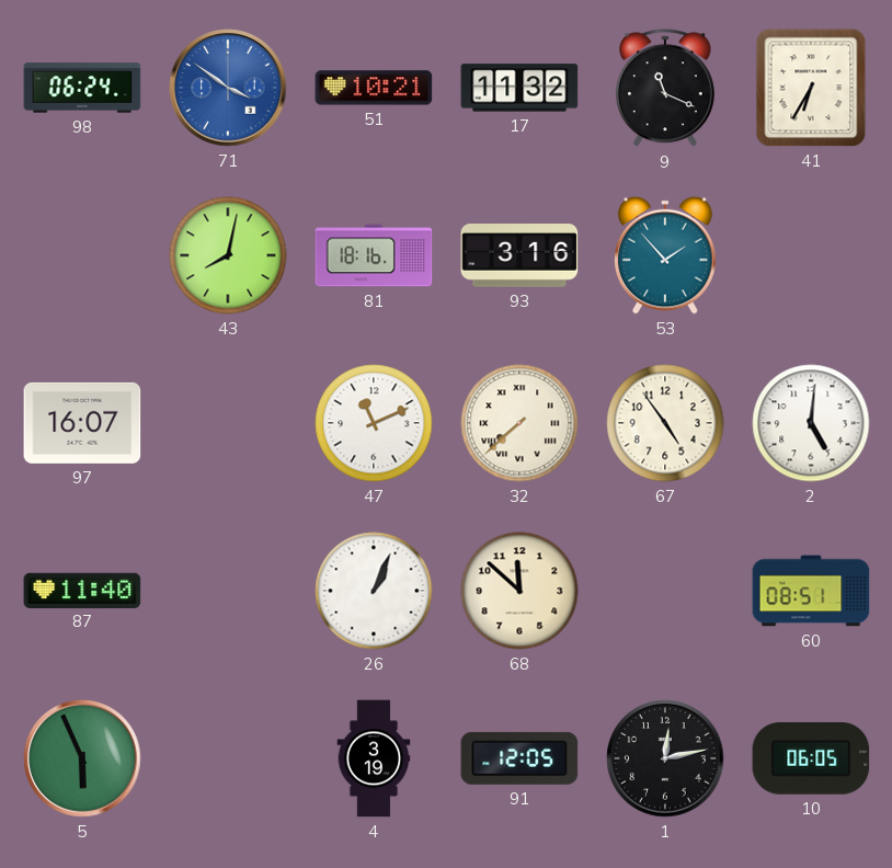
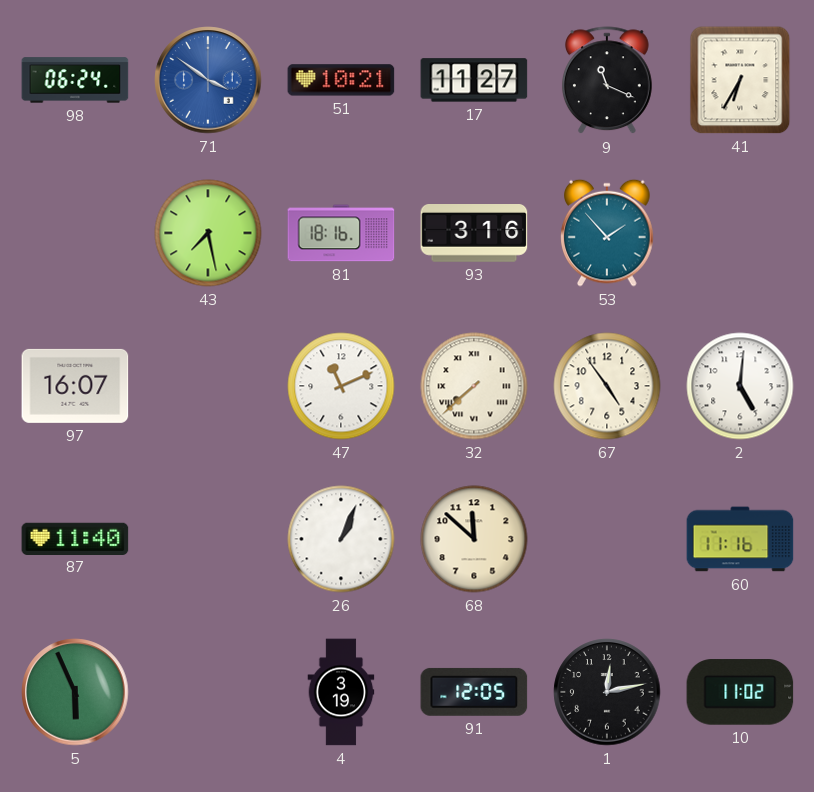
17: 11:32 -> 11:27
43: 8:02 -> 7:28
60: 08:51 -> 11:16
10: 06:05 -> 11:02
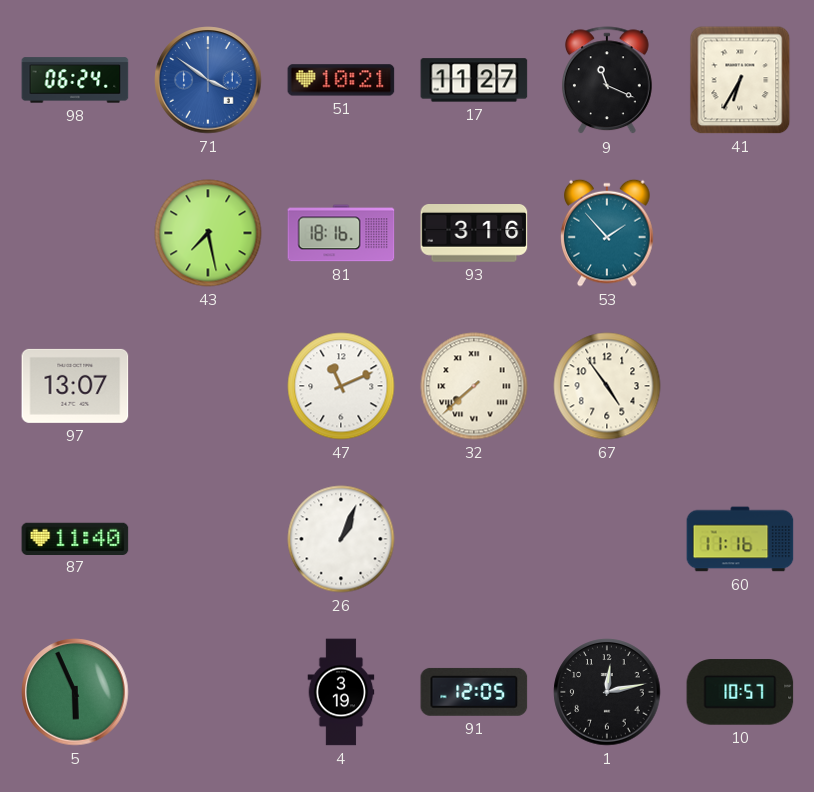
97: 16:07 -> 13:07
2: 5:01 -> none
68: 11:52 -> none
10: 11:02 -> 10:57
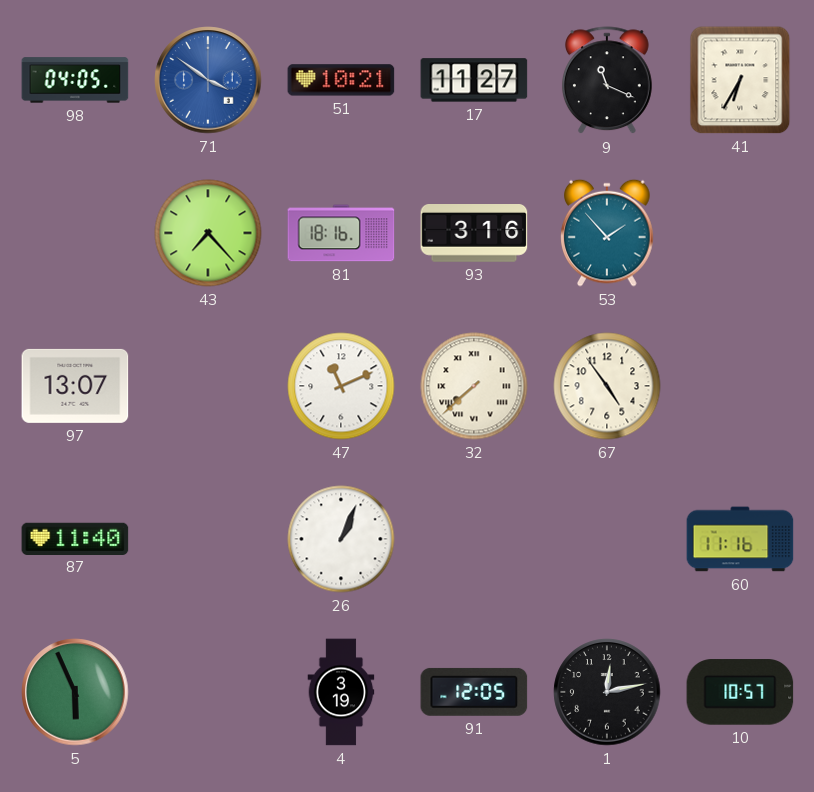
98: 06:24 -> 04:05
43: 7:28 -> 7:23
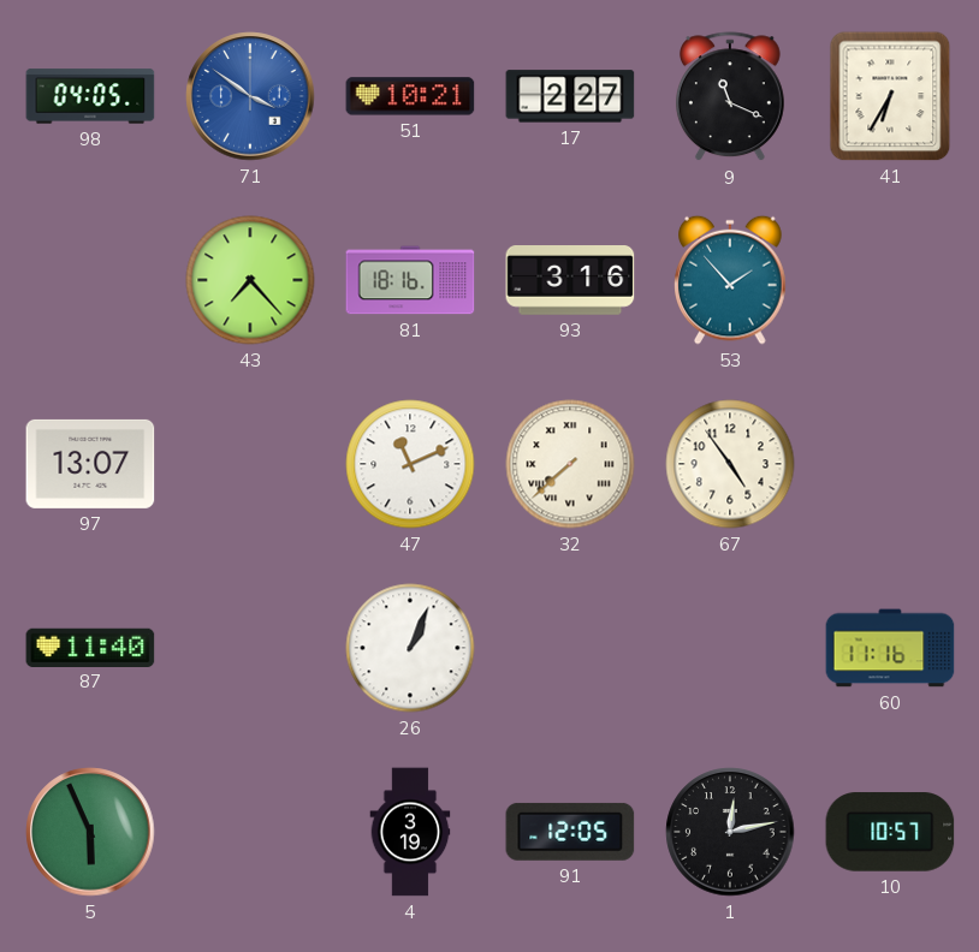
17: 11:27 -> 2:27
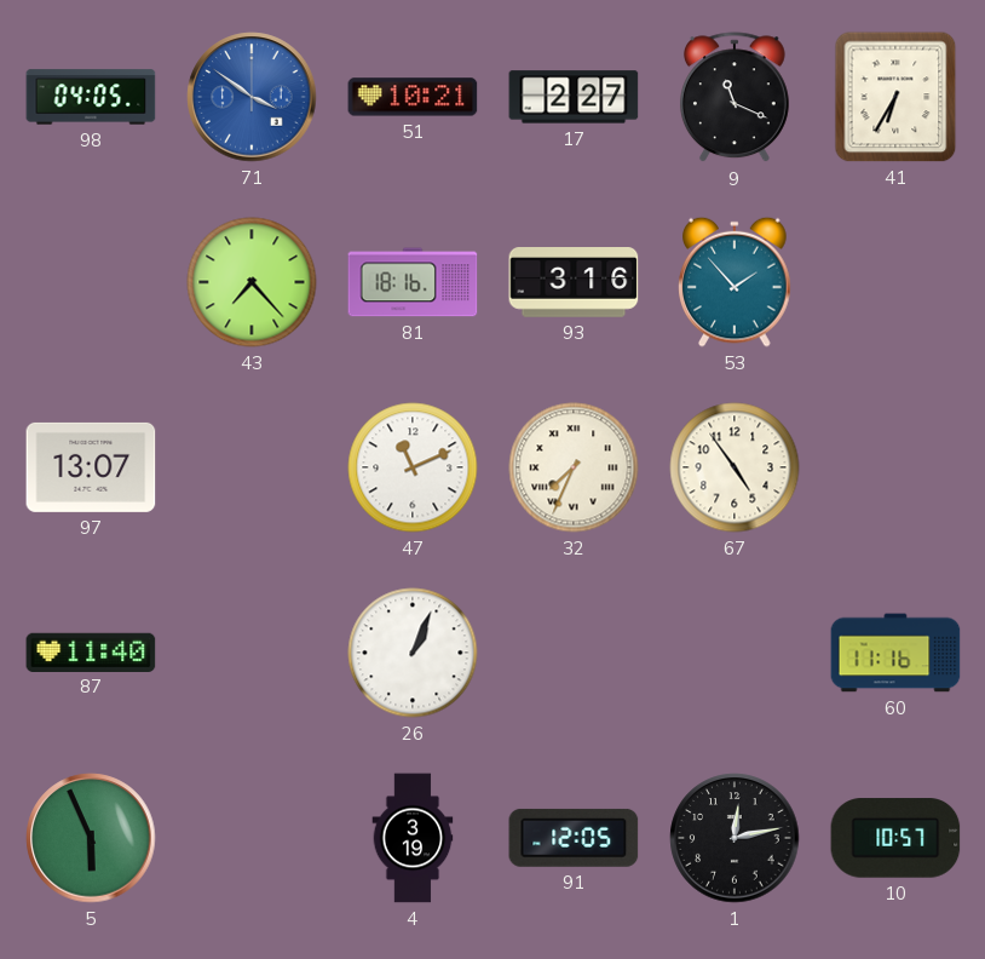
32: 7:38 -> 7:34
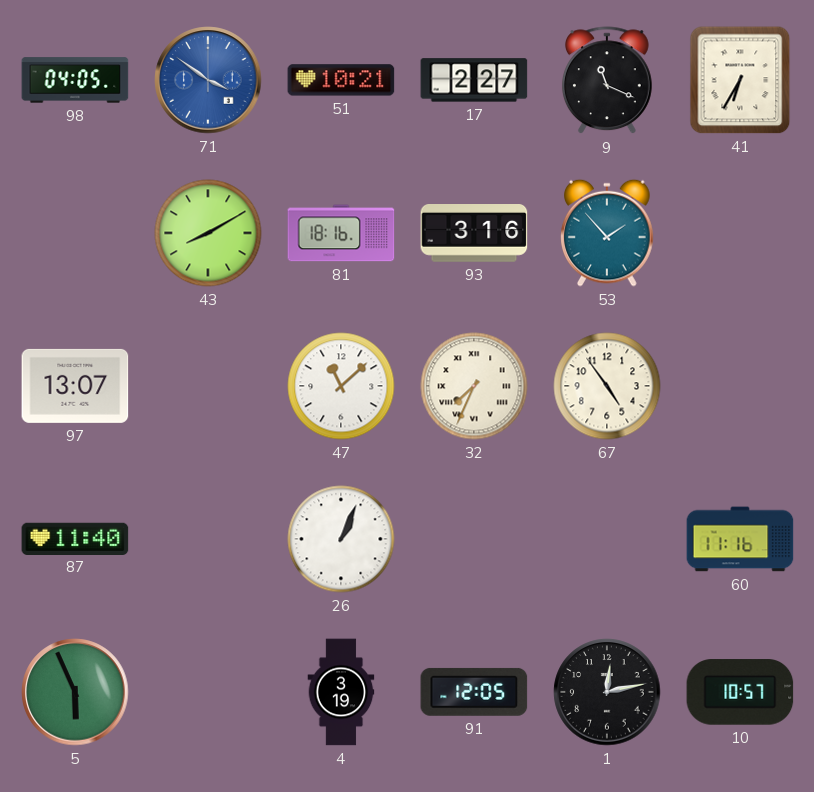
43: 7:23 -> 8:10
47: 11:11 -> 11:08
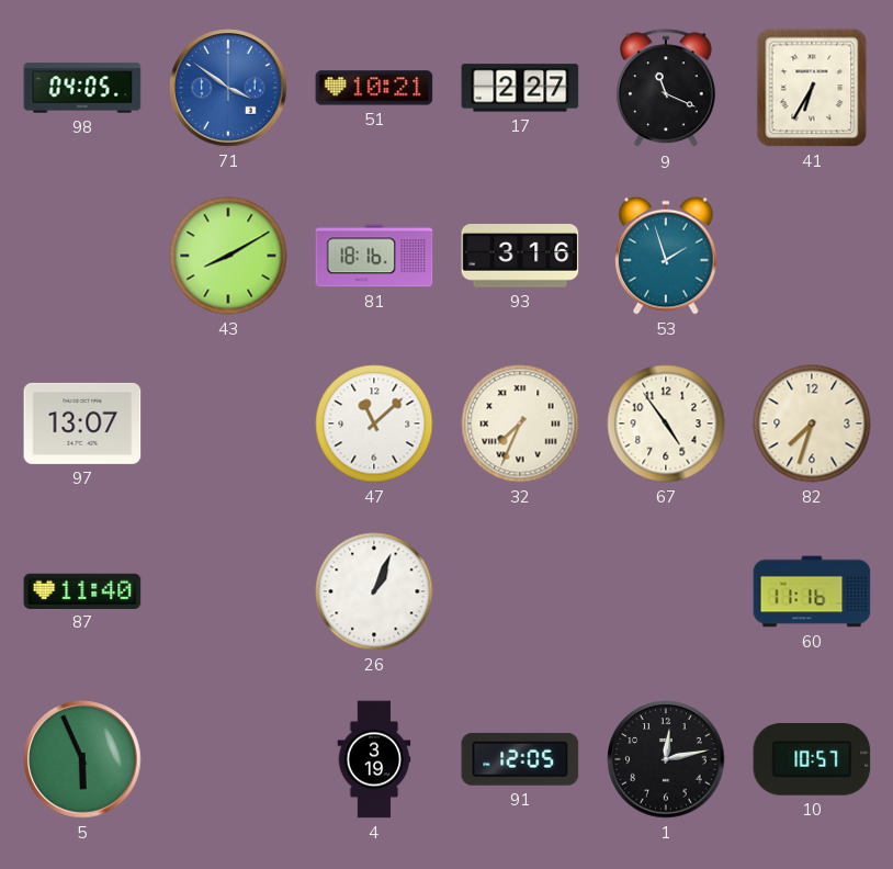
53: 1:53 -> 1:57
82: none -> 7:33
